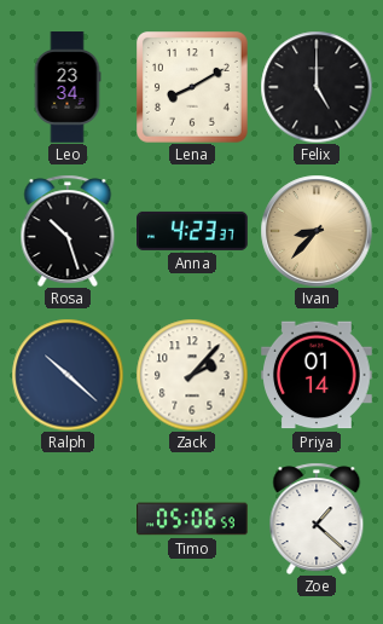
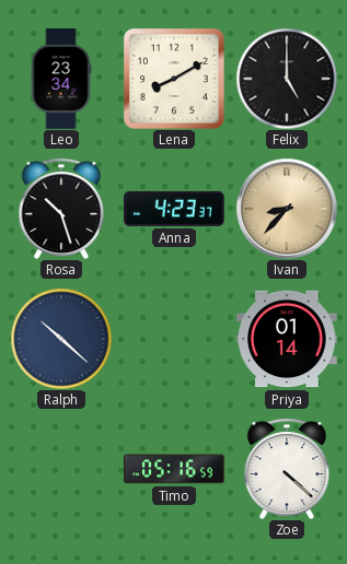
Zack: 2:07 -> none
Timo: 05:06 -> 05:16
Zoe: 1:22 -> 4:22
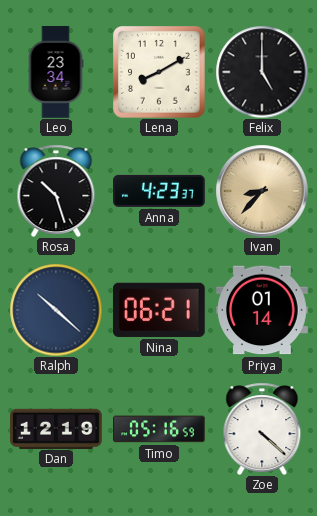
Nina: none -> 06:21
Dan: none -> 12:19
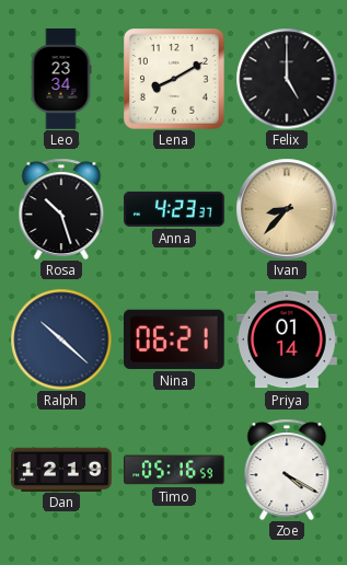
Zoe: 4:22 -> 4:20
